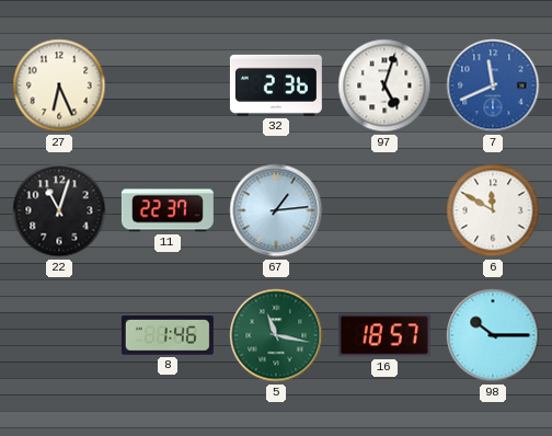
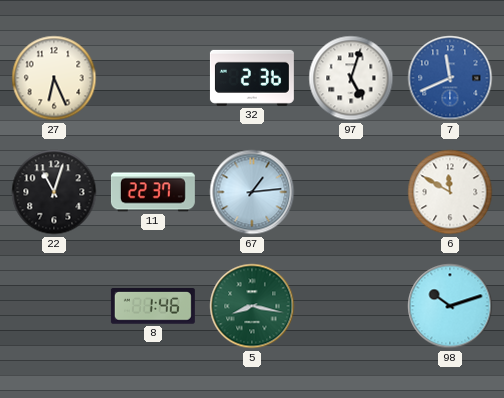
5: 11:17 -> 8:17
16: 18:57 -> none
98: 10:15 -> 10:12
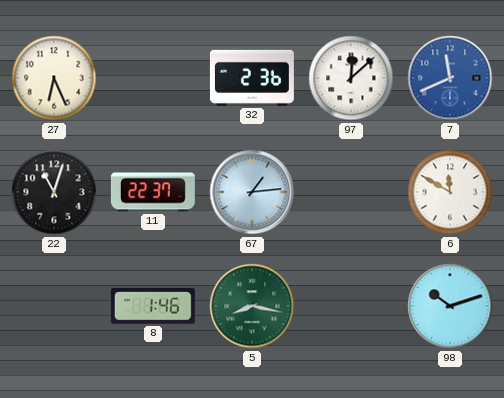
97: 5:03 -> 12:08
